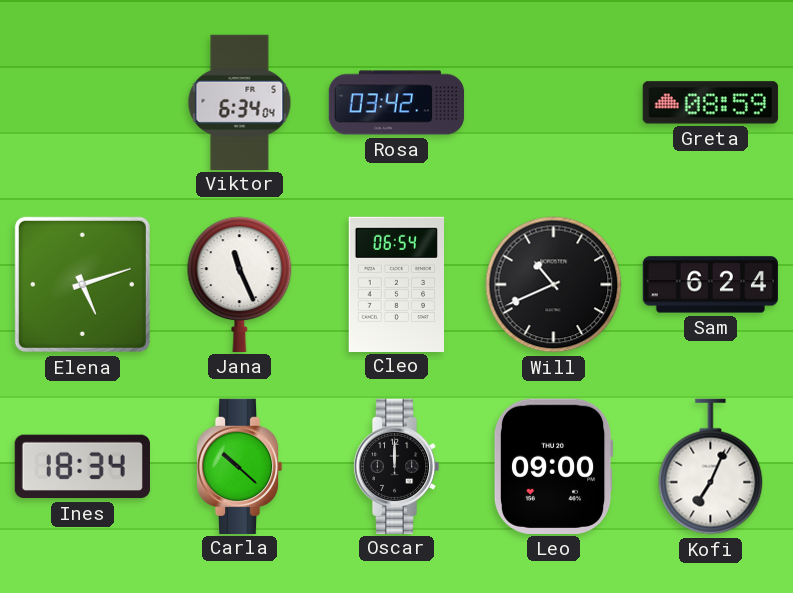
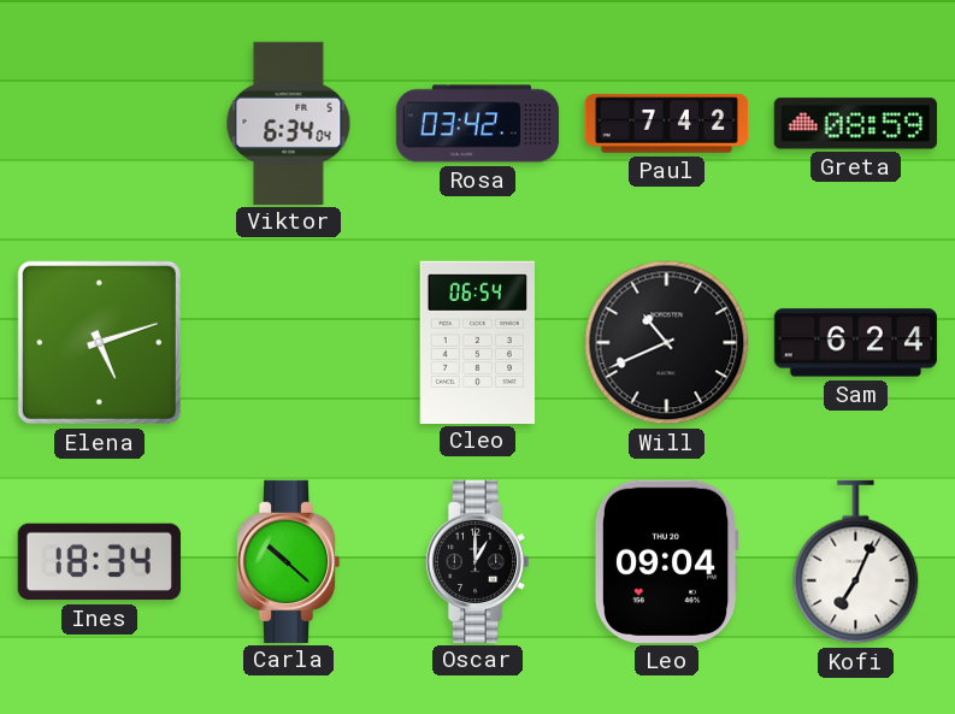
Paul: none -> 7:42
Jana: 11:26 -> none
Oscar: 12:00 -> 1:00
Leo: 09:00 -> 09:04
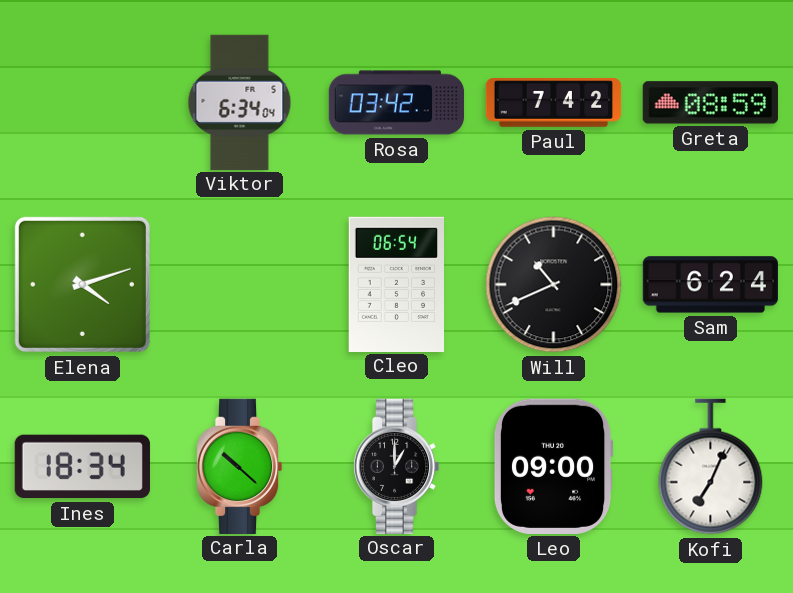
Elena: 5:12 -> 4:12
Leo: 09:04 -> 09:00
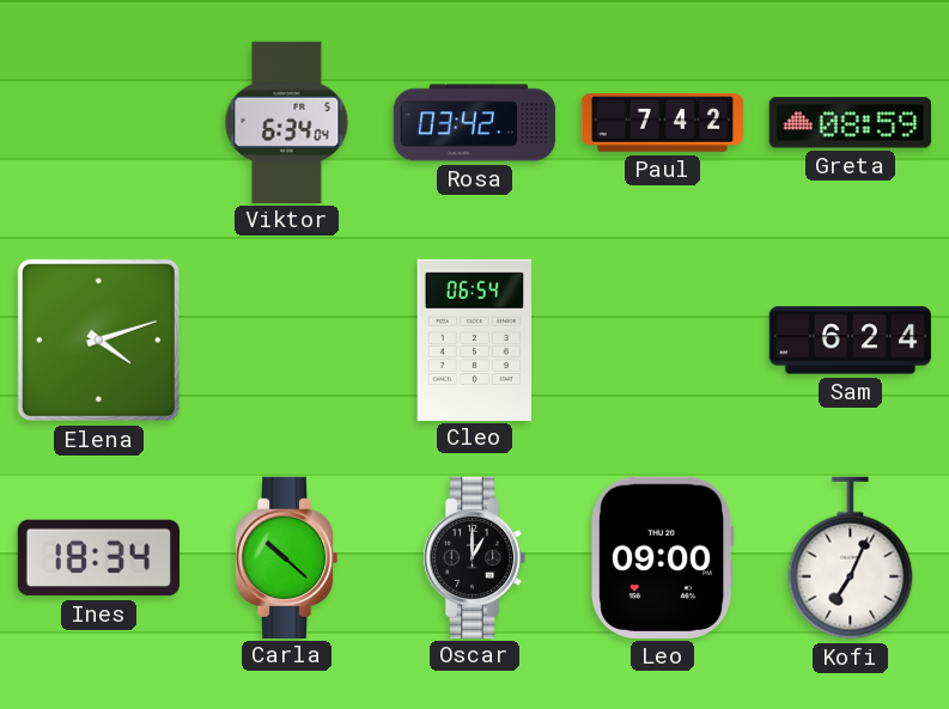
Will: 10:41 -> none
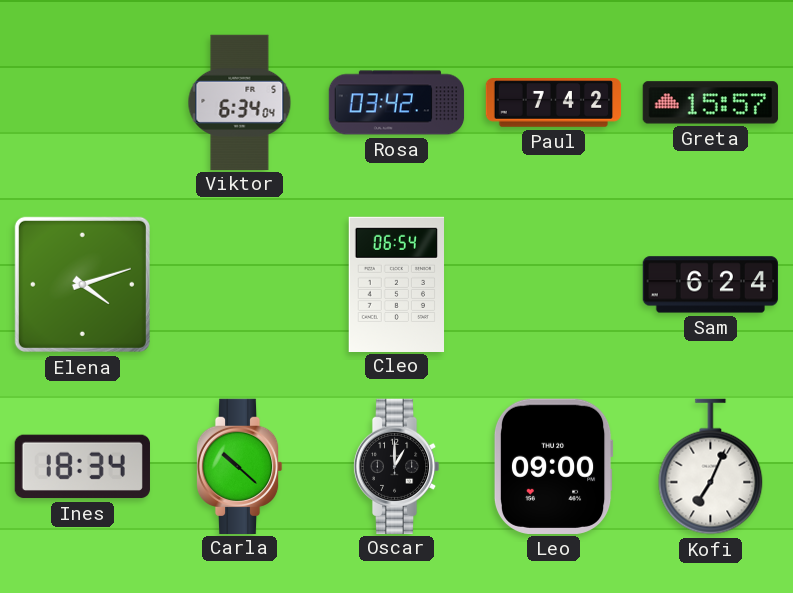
Greta: 08:59 -> 15:57
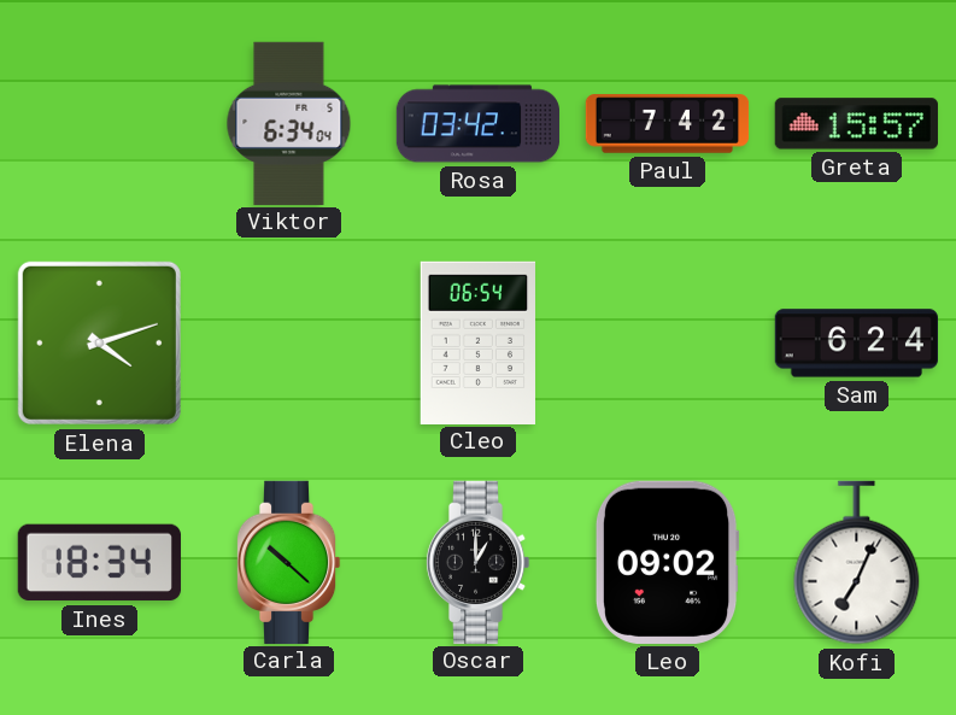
Leo: 09:00 -> 09:02
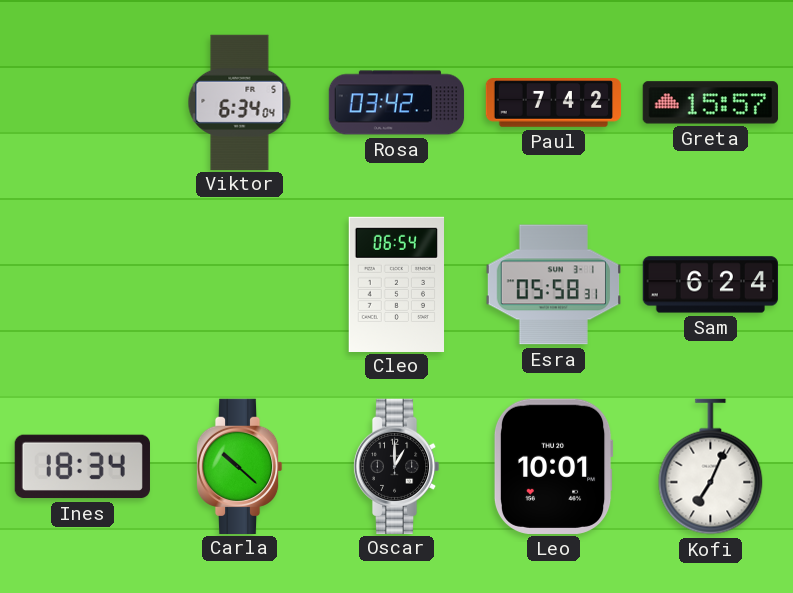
Elena: 4:12 -> none
Esra: none -> 05:58
Leo: 09:02 -> 10:01
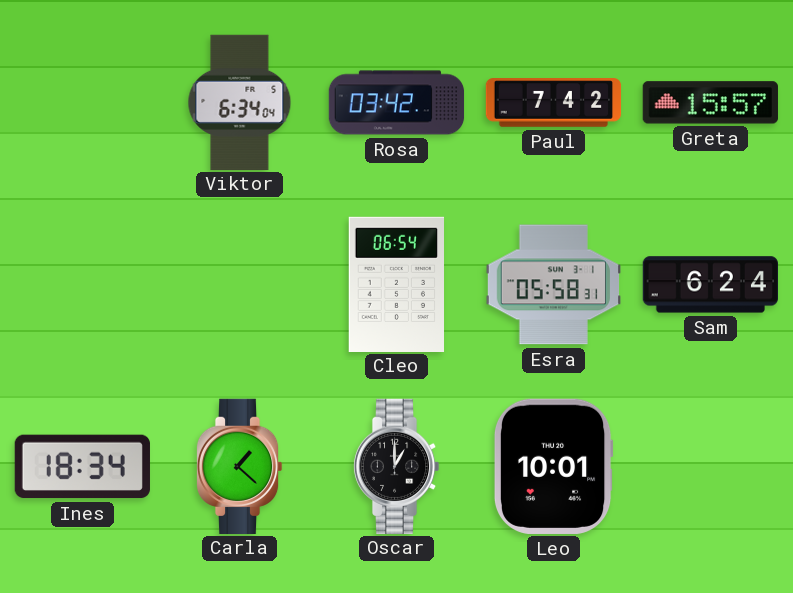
Carla: 10:22 -> 1:22
Kofi: 7:04 -> none
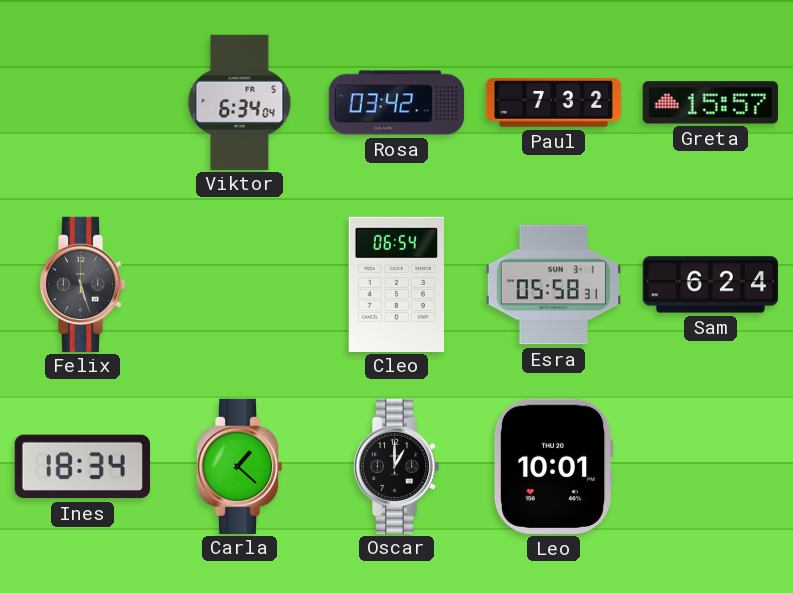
Paul: 7:42 -> 7:32
Felix: none -> 5:27
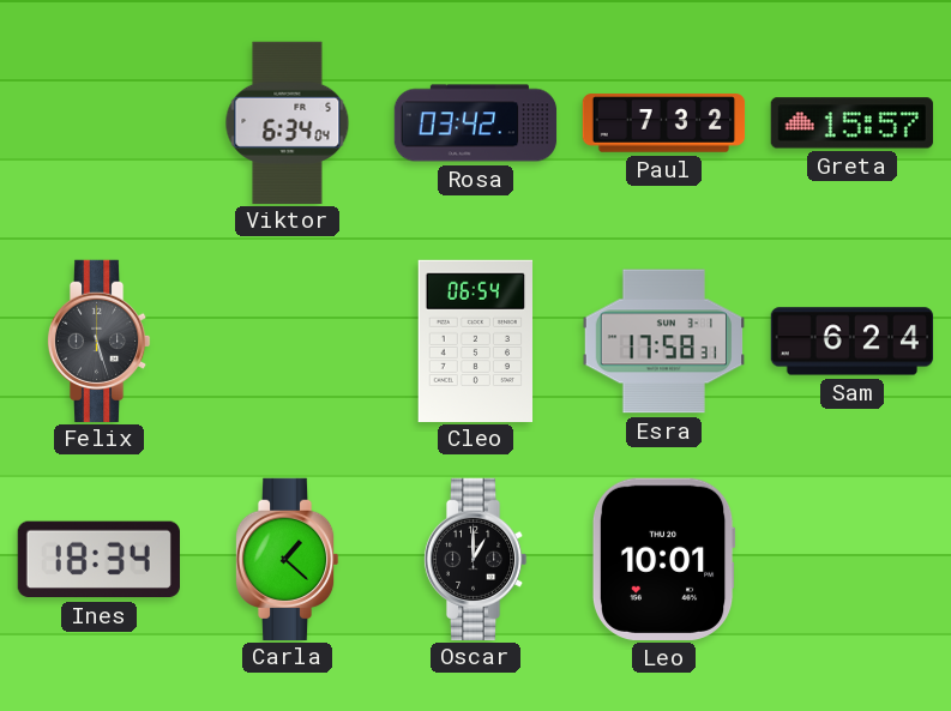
Esra: 05:58 -> 17:58
